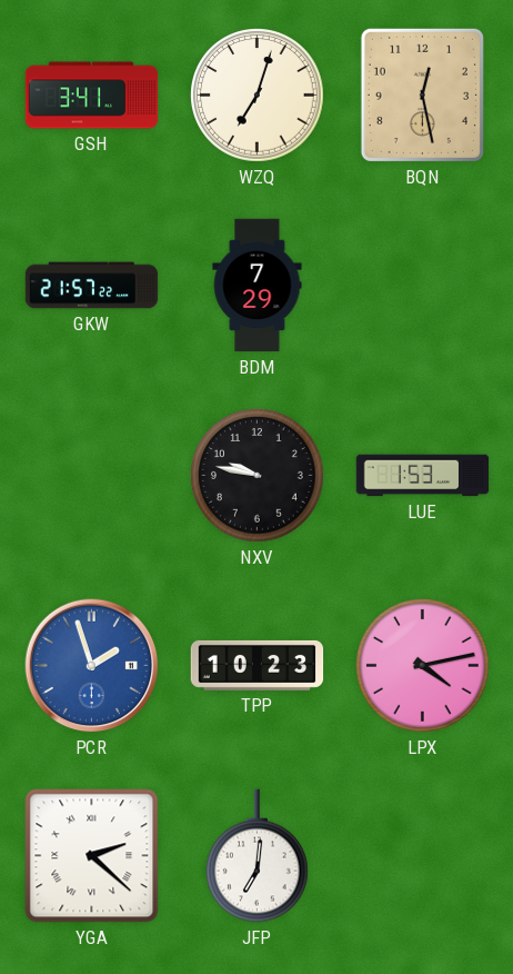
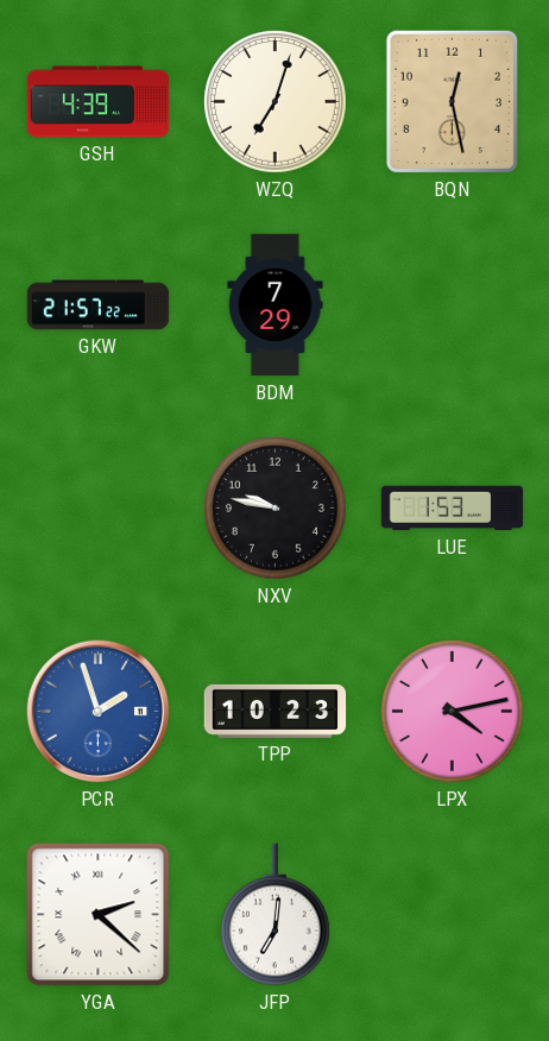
GSH: 3:41 -> 4:39
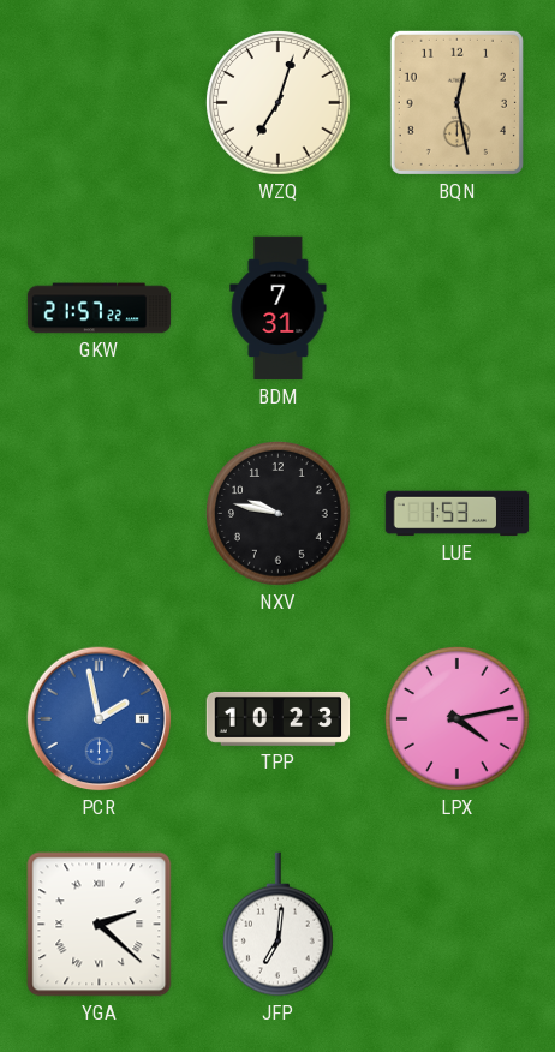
GSH: 4:39 -> none
BDM: 7:29 -> 7:31
PCR: 1:57 -> 1:58
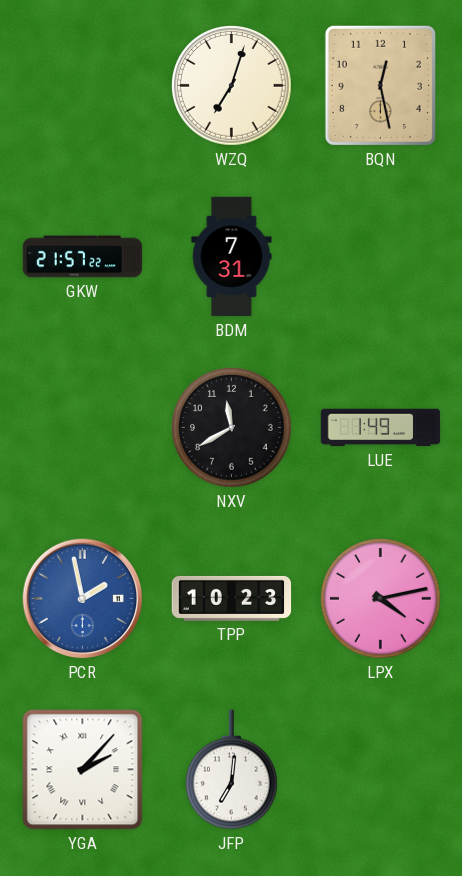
NXV: 9:47 -> 11:40
LUE: 1:53 -> 1:49
YGA: 2:22 -> 2:07
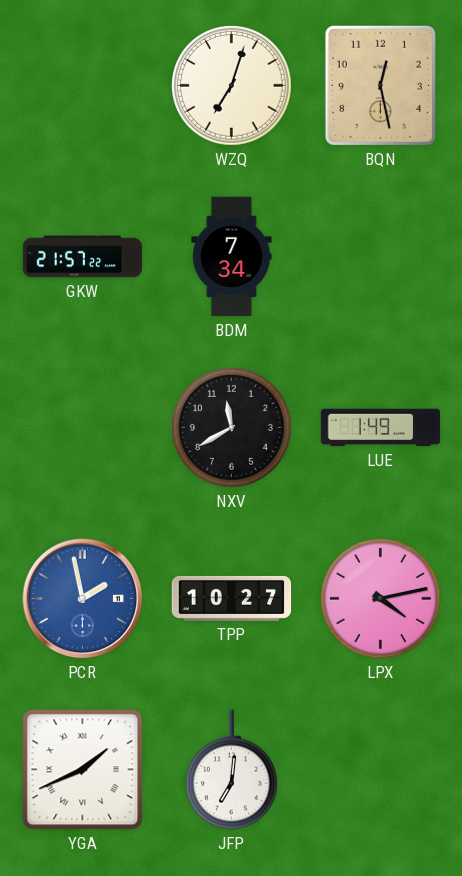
BDM: 7:31 -> 7:34
TPP: 10:23 -> 10:27
YGA: 2:07 -> 1:41
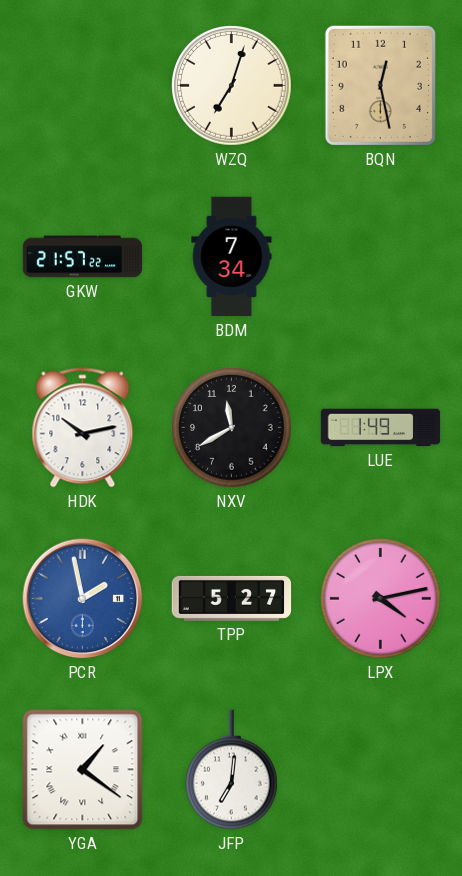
HDK: none -> 10:13
TPP: 10:27 -> 5:27
YGA: 1:41 -> 1:21
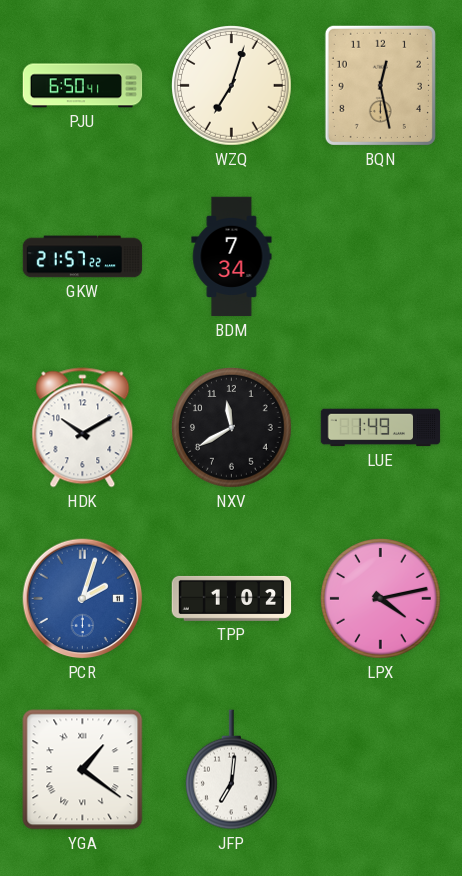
PJU: none -> 6:50
HDK: 10:13 -> 10:10
PCR: 1:58 -> 2:03
TPP: 5:27 -> 1:02
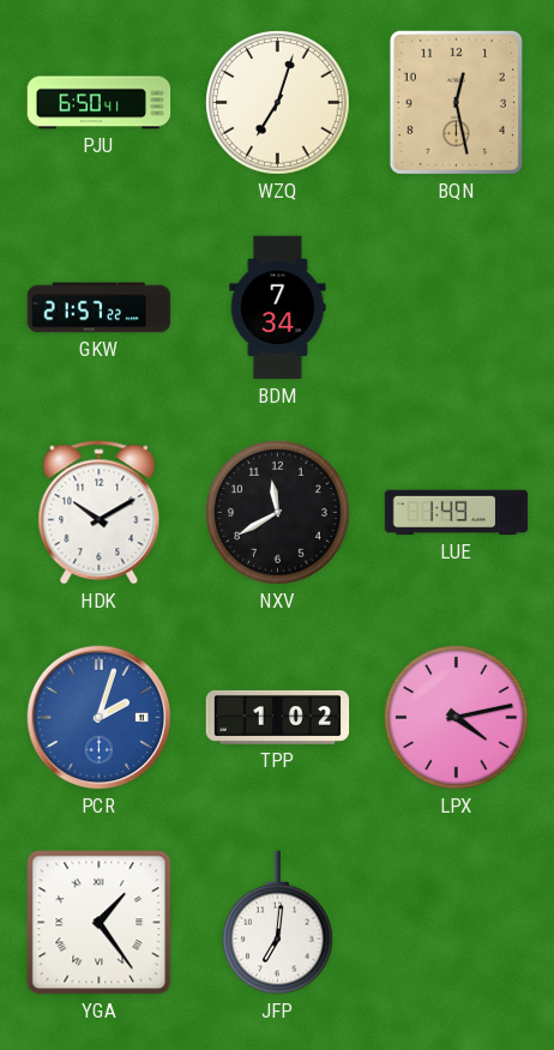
YGA: 1:21 -> 1:24
